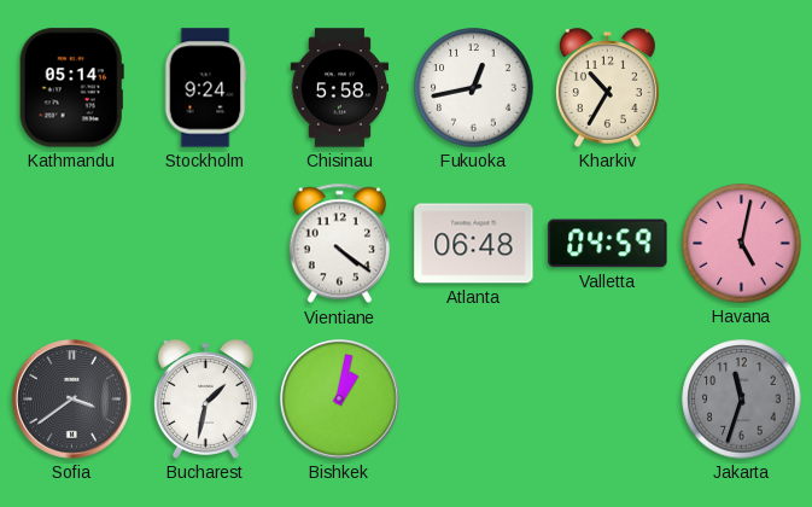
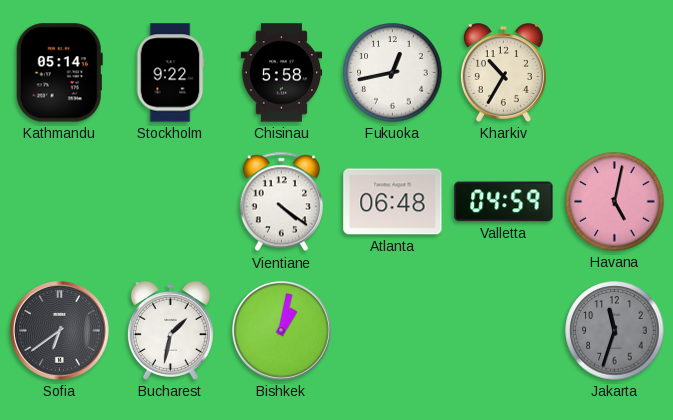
Stockholm: 9:24 -> 9:22
Sofia: 3:39 -> 6:39
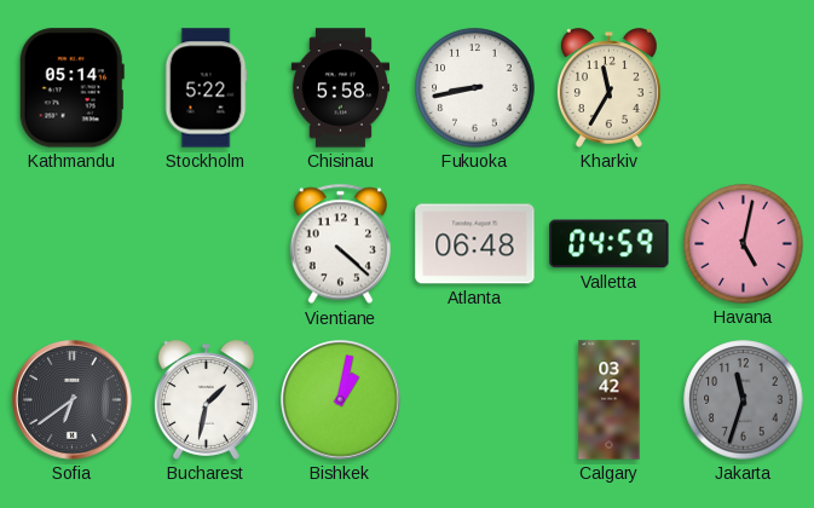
Stockholm: 9:22 -> 5:22
Fukuoka: 12:43 -> 8:43
Kharkiv: 10:35 -> 11:35
Vientiane: 4:21 -> 4:22
Calgary: none -> 03:42
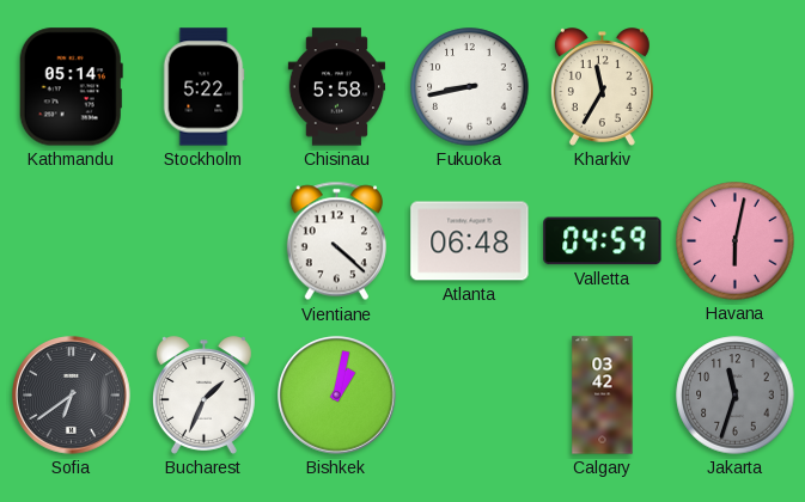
Havana: 5:02 -> 6:02
Bucharest: 1:32 -> 1:34
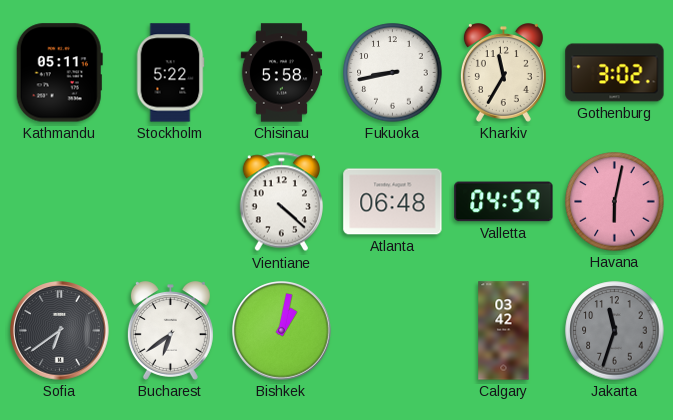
Kathmandu: 05:14 -> 05:11
Gothenburg: none -> 3:02
Bucharest: 1:34 -> 6:39
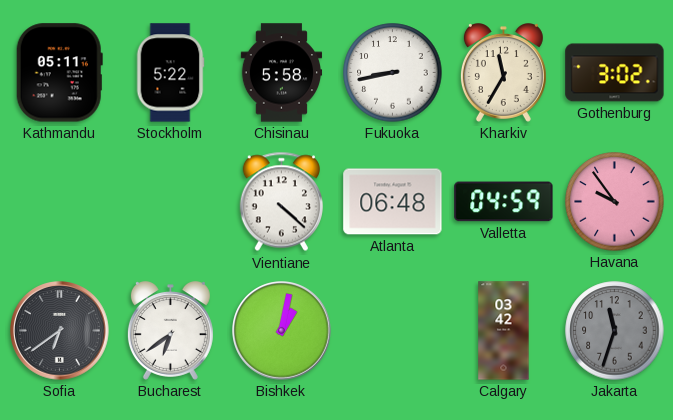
Havana: 6:02 -> 9:54
